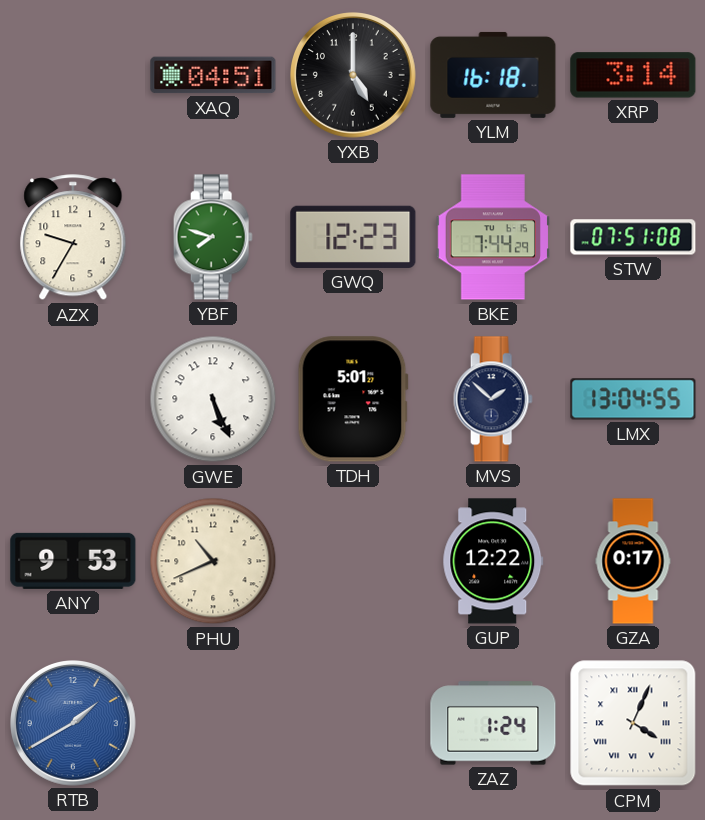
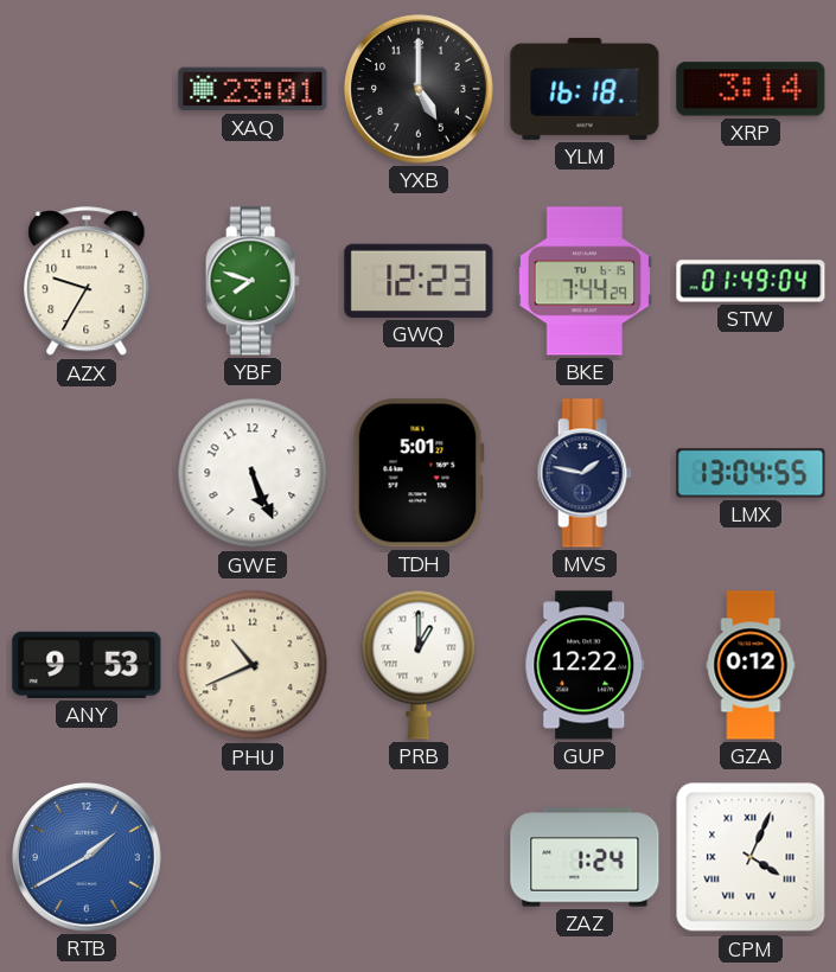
XAQ: 04:51 -> 23:01
STW: 07:51 -> 01:49
MVS: 1:52 -> 1:47
PRB: none -> 1:00
GZA: 0:17 -> 0:12
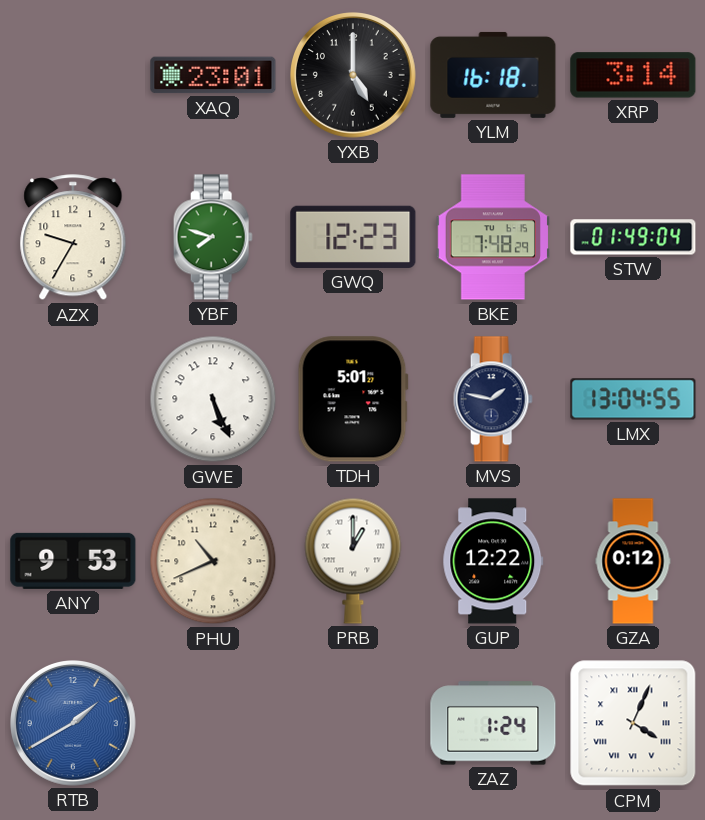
BKE: 7:44 -> 7:48
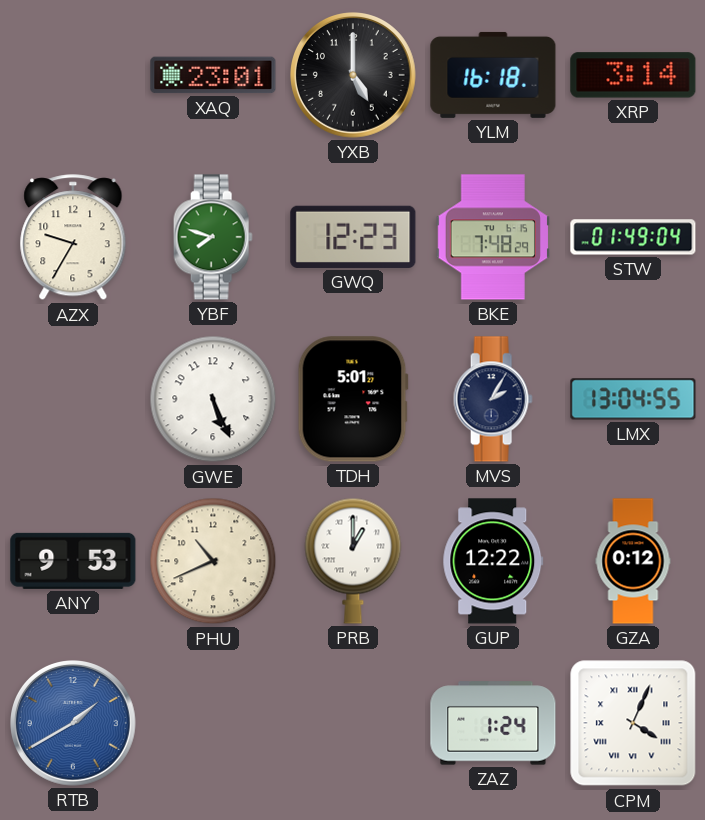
MVS: 1:47 -> 2:05
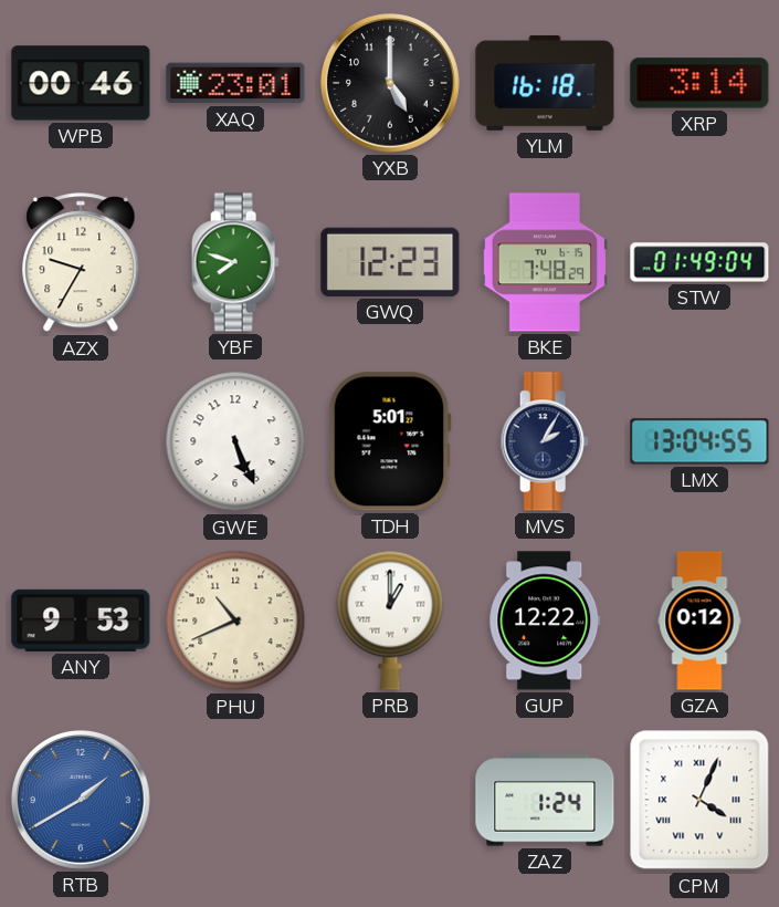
WPB: none -> 00:46
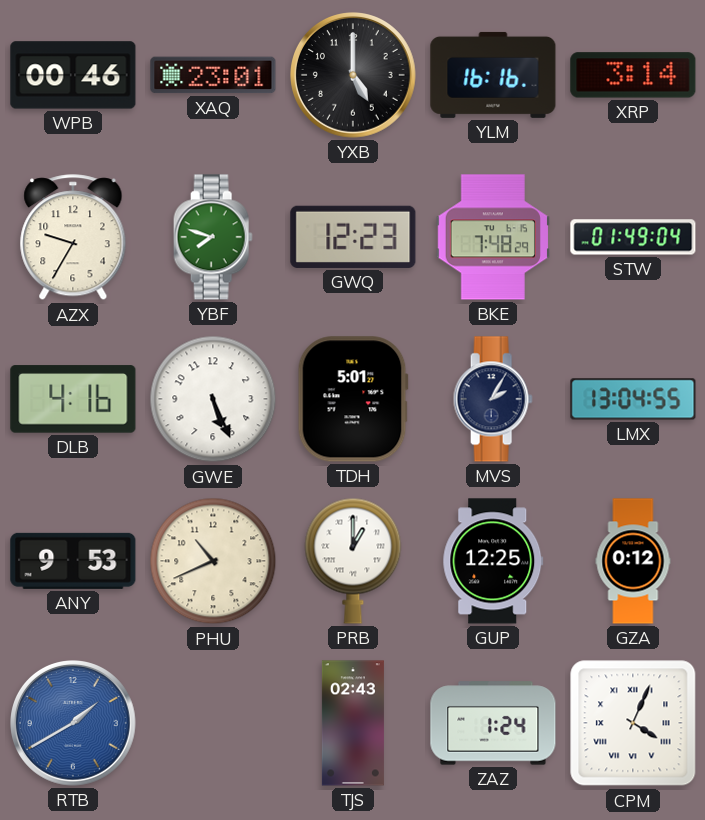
YLM: 16:18 -> 16:16
DLB: none -> 4:16
GUP: 12:22 -> 12:25
TJS: none -> 02:43
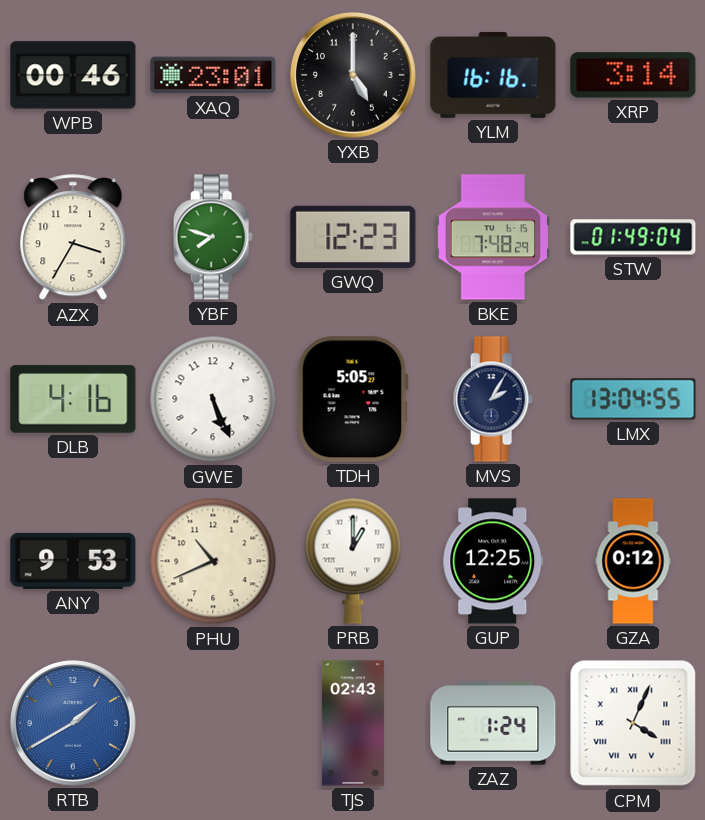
AZX: 9:35 -> 3:35
TDH: 5:01 -> 5:05
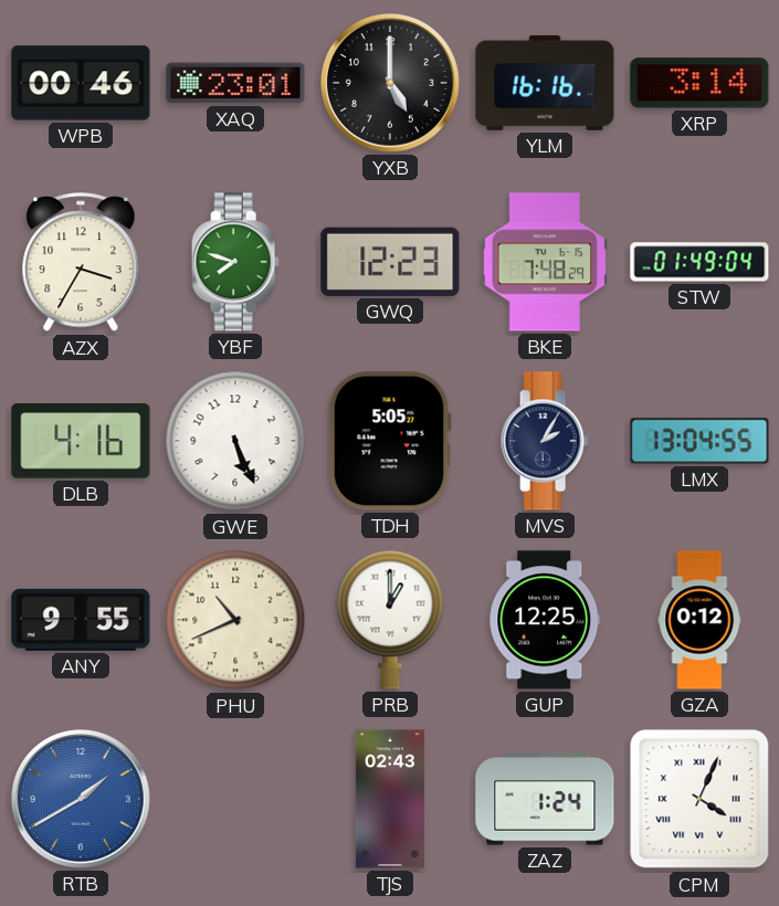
ANY: 9:53 -> 9:55
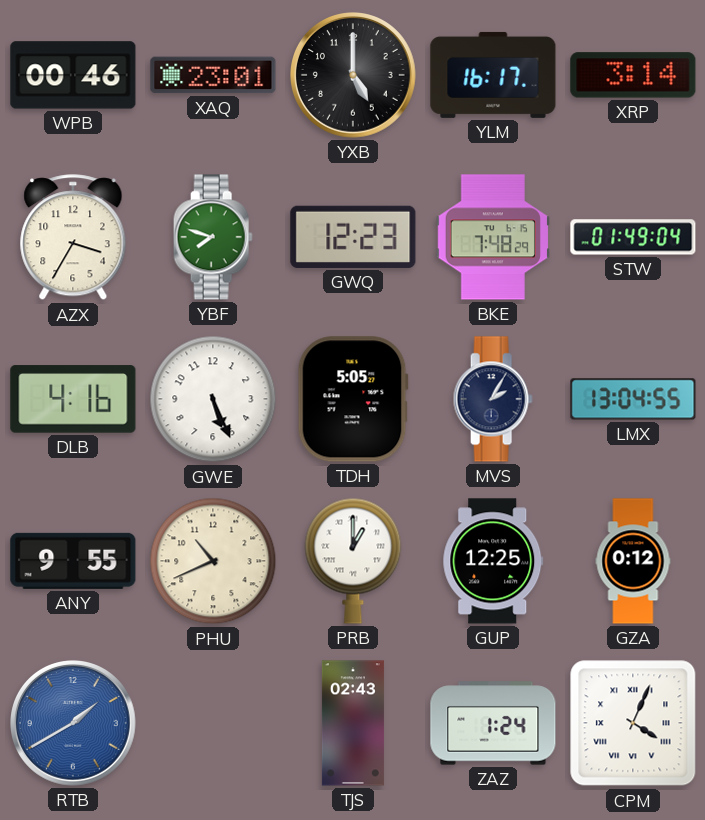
YLM: 16:16 -> 16:17
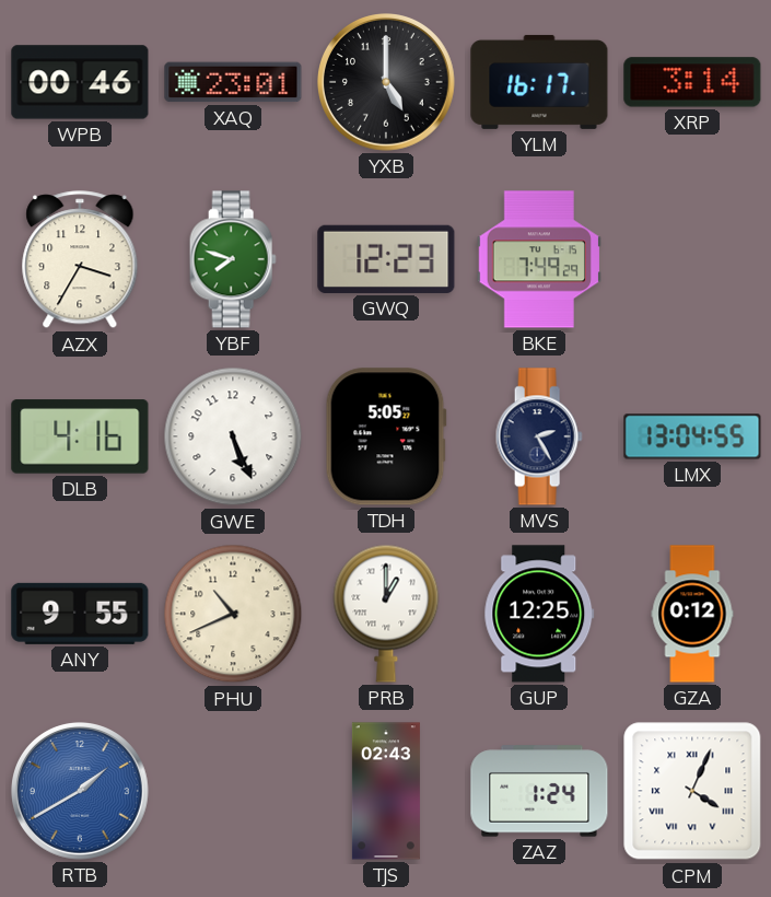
BKE: 7:48 -> 7:49
STW: 01:49 -> none
MVS: 2:05 -> 2:25
